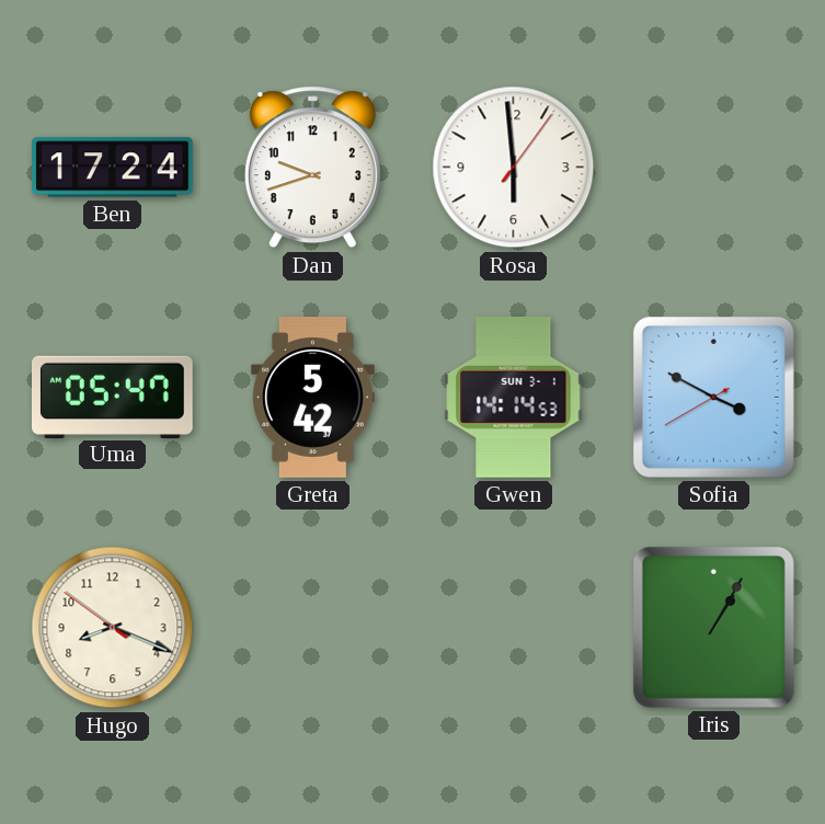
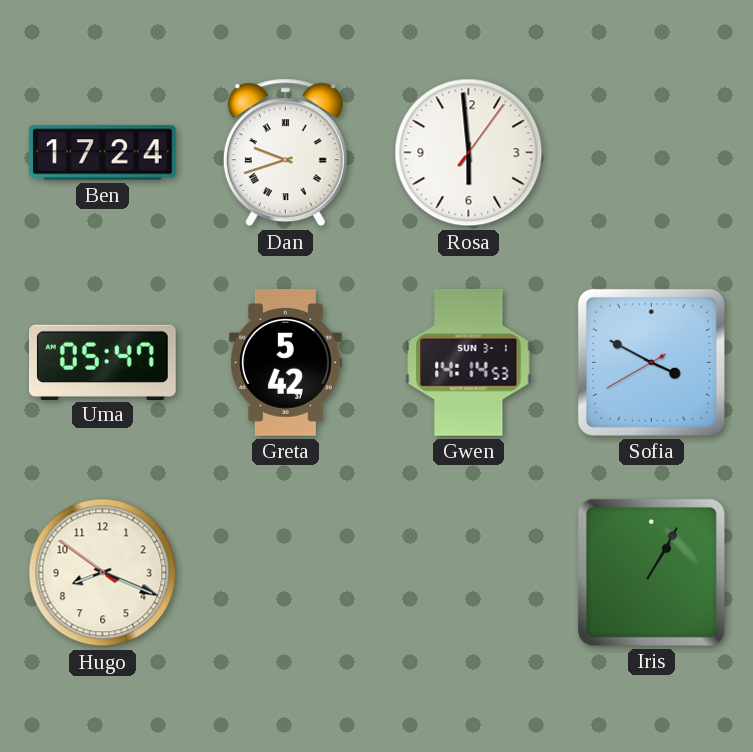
Dan numerals: Arabic -> Roman
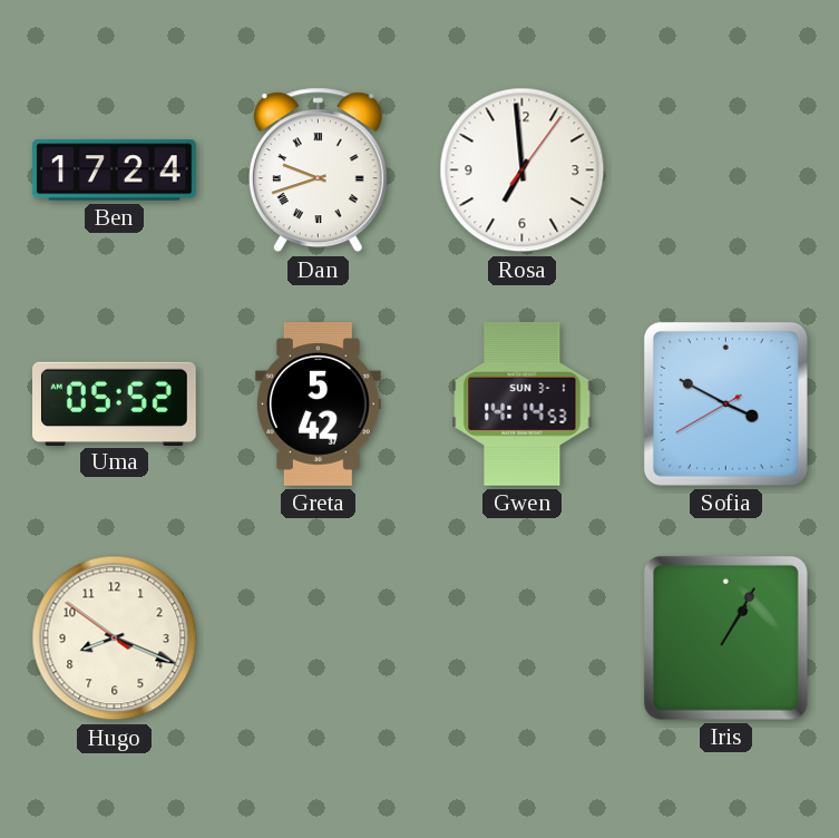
Rosa: 5:59 -> 6:59
Uma: 05:47 -> 05:52
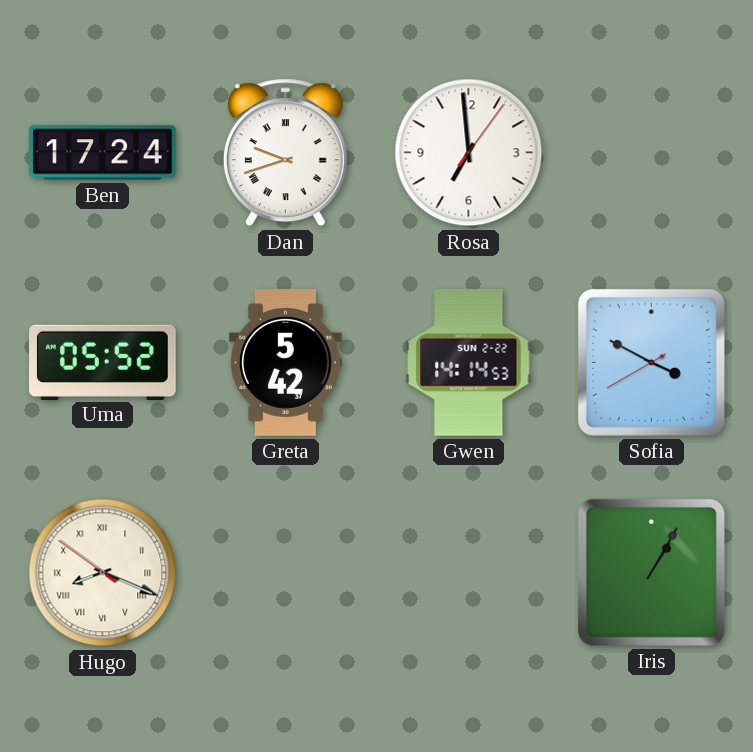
Gwen date: SUN 3-1 -> SUN 2-22
Hugo numerals: Arabic -> Roman
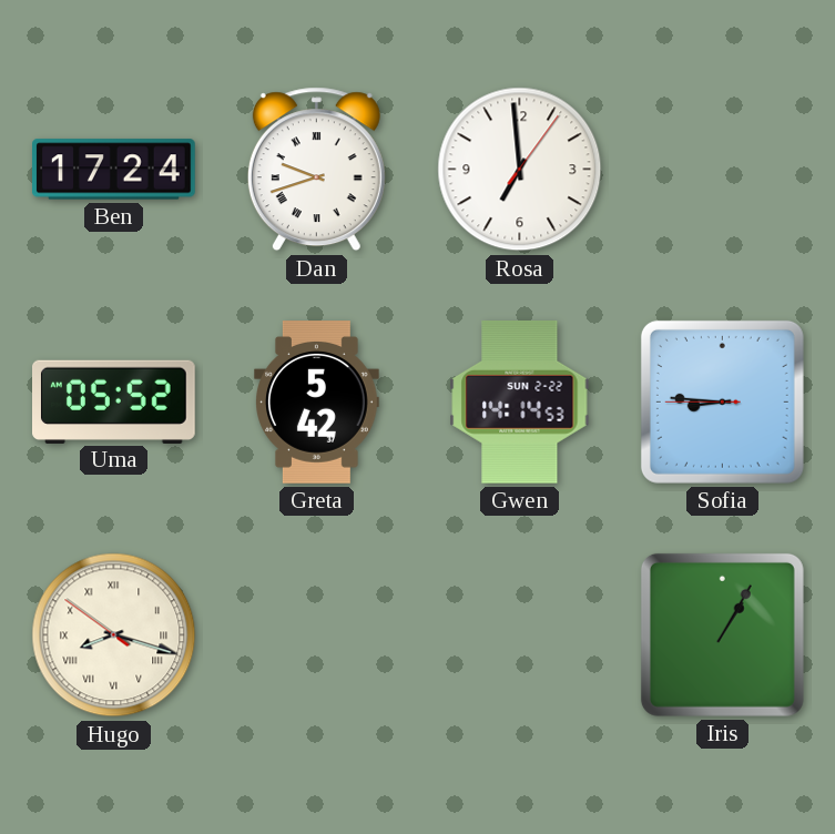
Sofia: 3:49 -> 8:45
Hugo: 8:18 -> 8:17
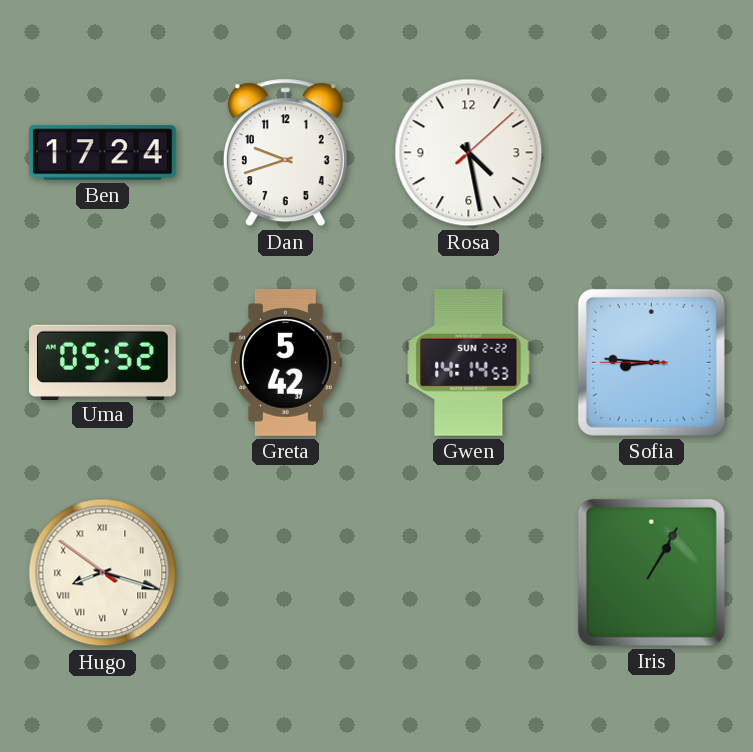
Dan numerals: Roman -> Arabic
Rosa: 6:59 -> 4:28
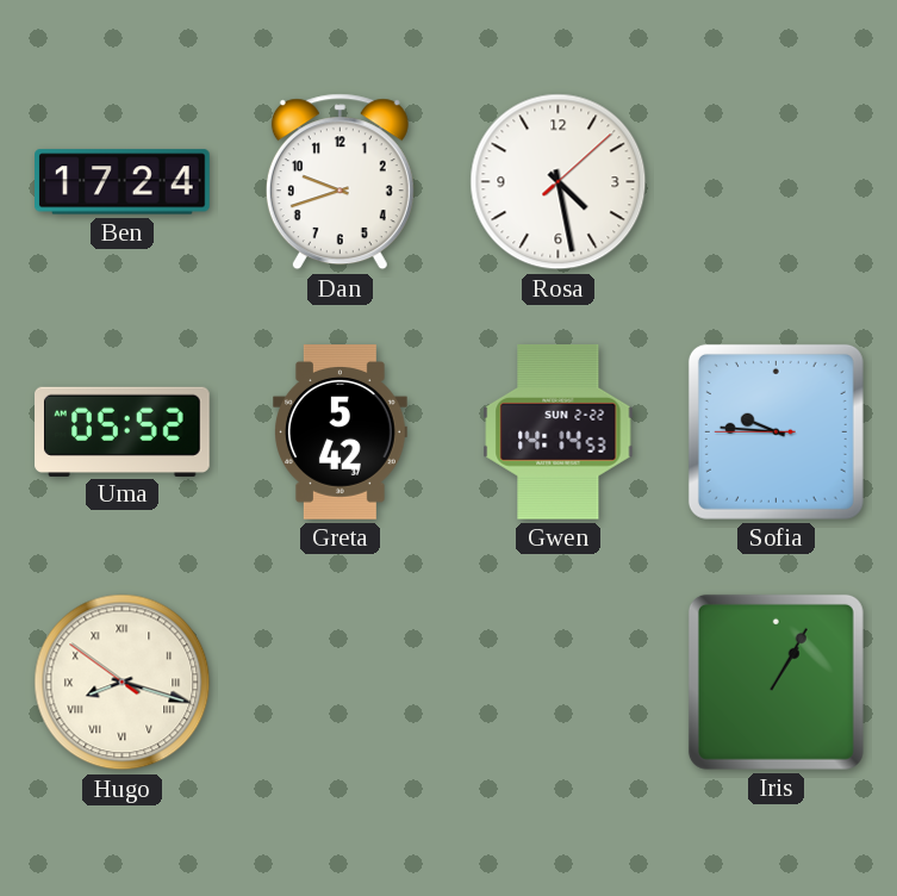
Sofia: 8:45 -> 9:45
